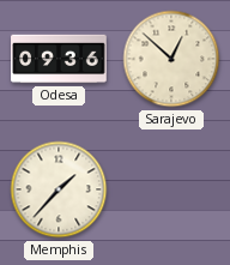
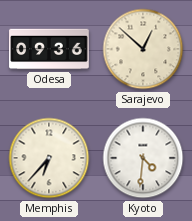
Memphis: 1:37 -> 6:37
Kyoto: none -> 4:31
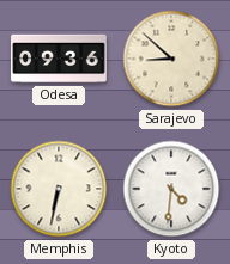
Sarajevo: 12:52 -> 8:52
Memphis: 6:37 -> 6:32
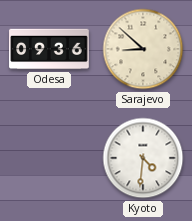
Memphis: 6:32 -> none
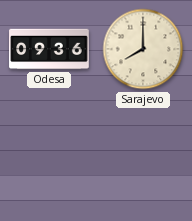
Sarajevo: 8:52 -> 8:00
Kyoto: 4:31 -> none
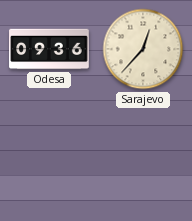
Sarajevo: 8:00 -> 12:37
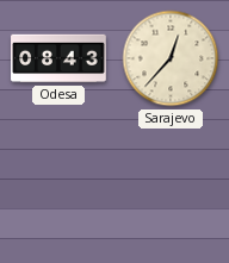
Odesa: 09:36 -> 08:43
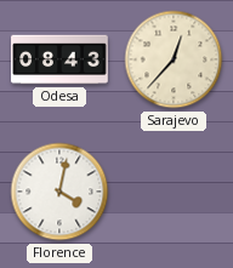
Florence: none -> 4:02
